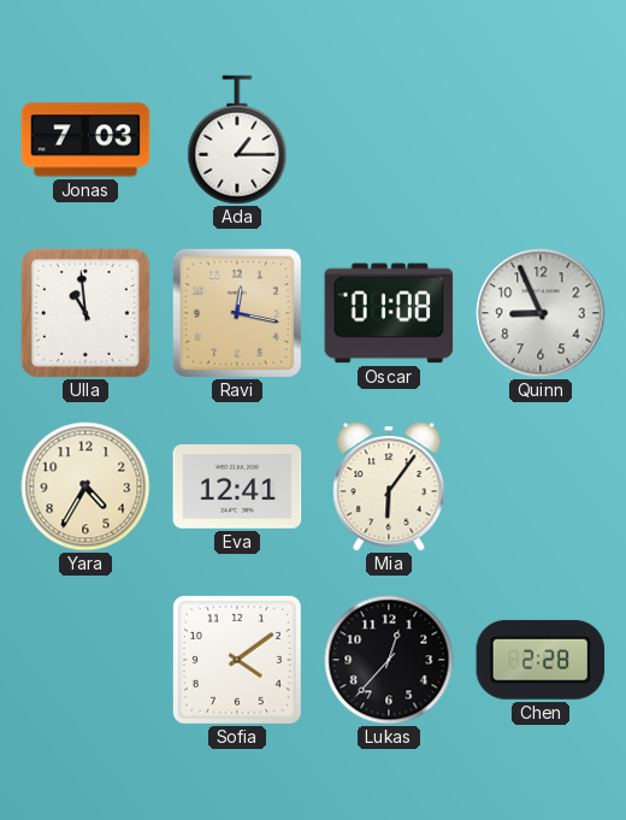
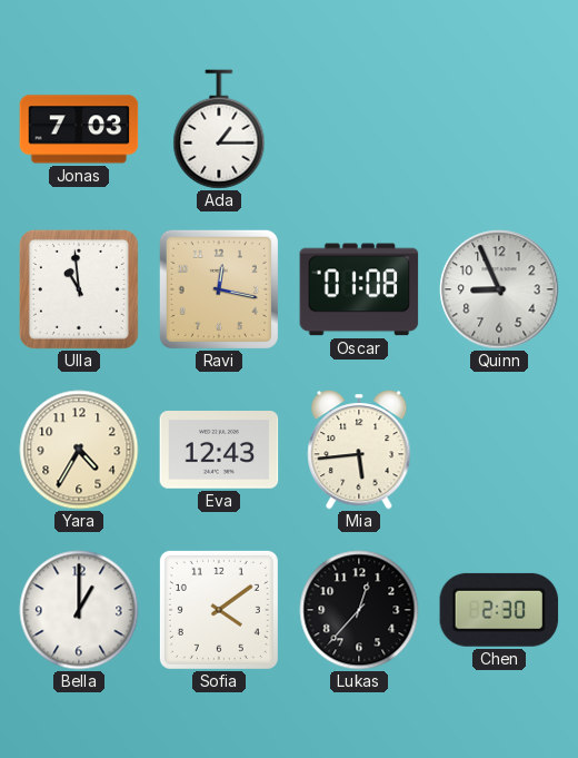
Eva: 12:41 -> 12:43
Mia: 6:06 -> 5:44
Bella: none -> 1:00
Chen: 2:28 -> 2:30
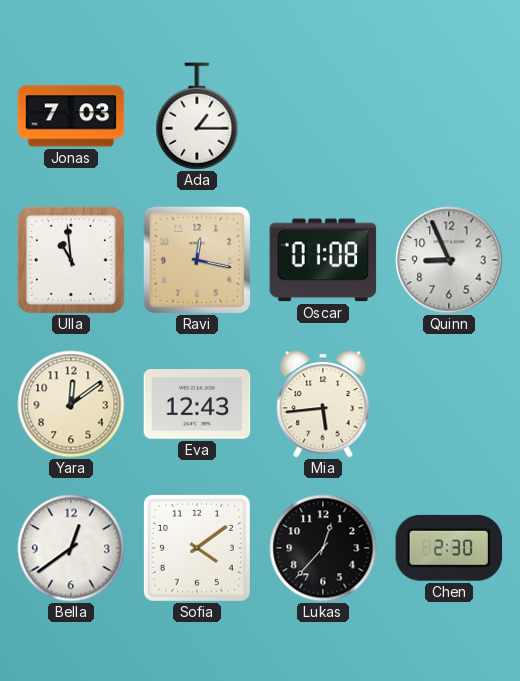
Yara: 4:35 -> 12:09
Bella: 1:00 -> 12:39
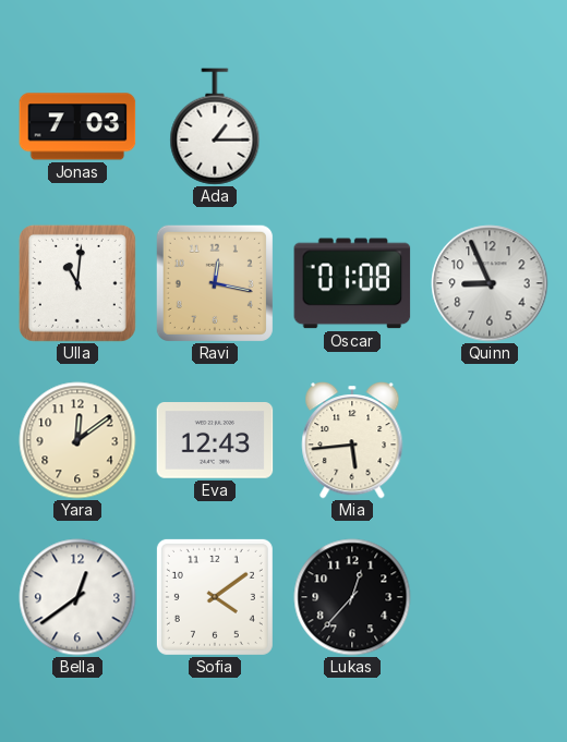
Ulla: 10:59 -> 11:01
Chen: 2:30 -> none
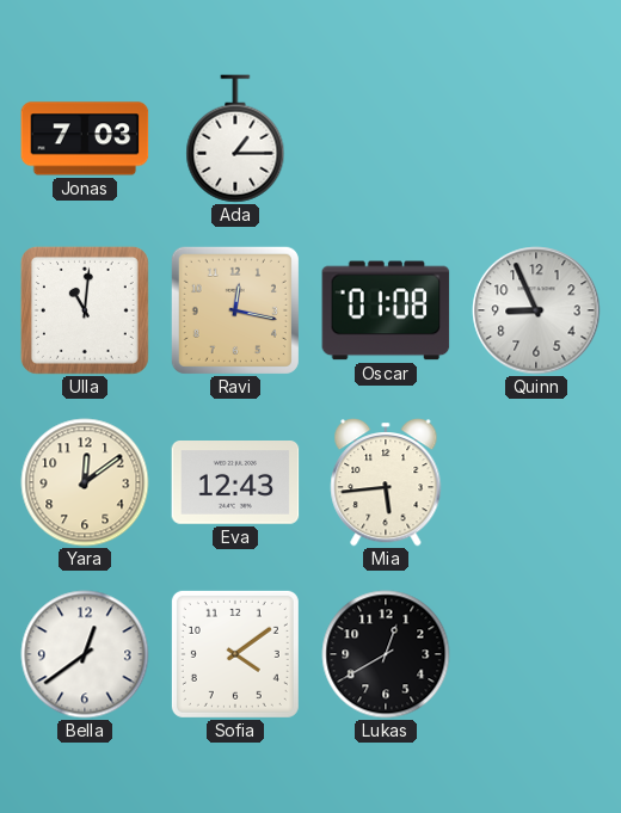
Lukas: 12:37 -> 12:40
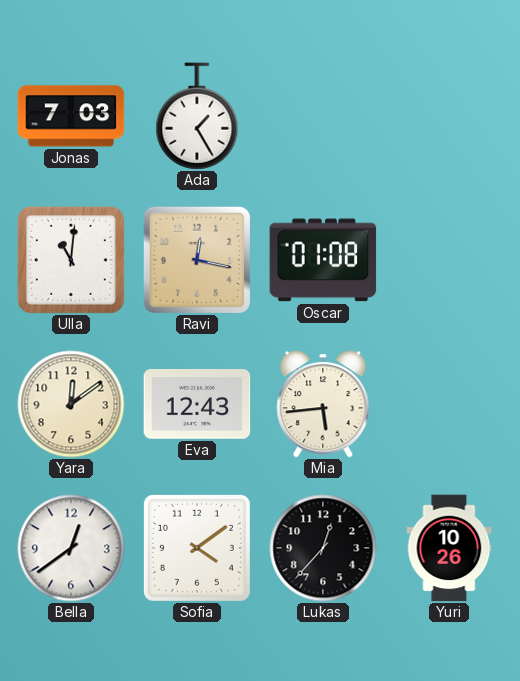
Ada: 1:15 -> 1:25
Quinn: 8:56 -> none
Lukas: 12:40 -> 12:37
Yuri: none -> 10:26
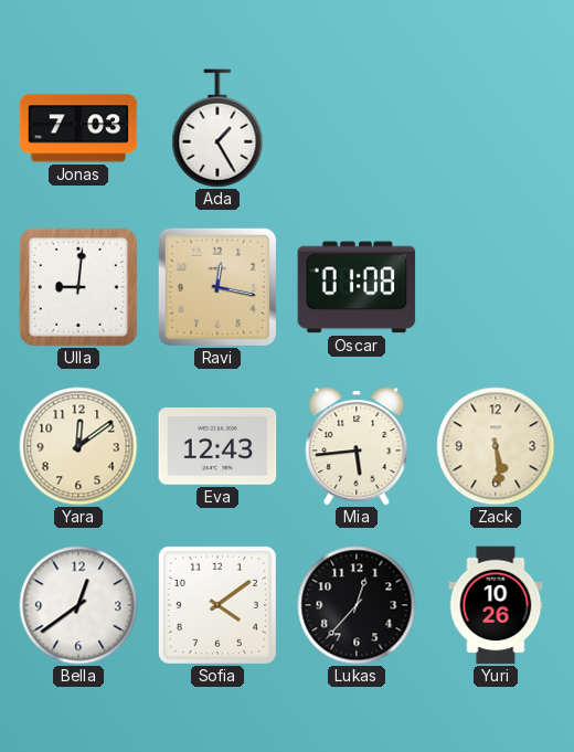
Ulla: 11:01 -> 9:01
Zack: none -> 5:29
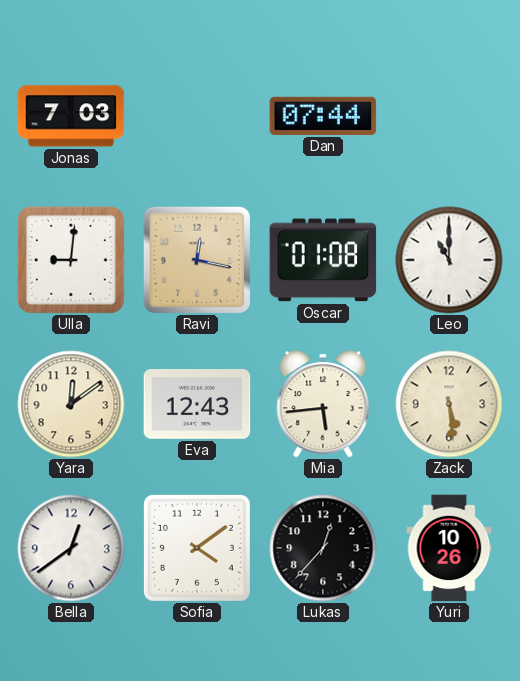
Ada: 1:25 -> none
Dan: none -> 07:44
Leo: none -> 11:00
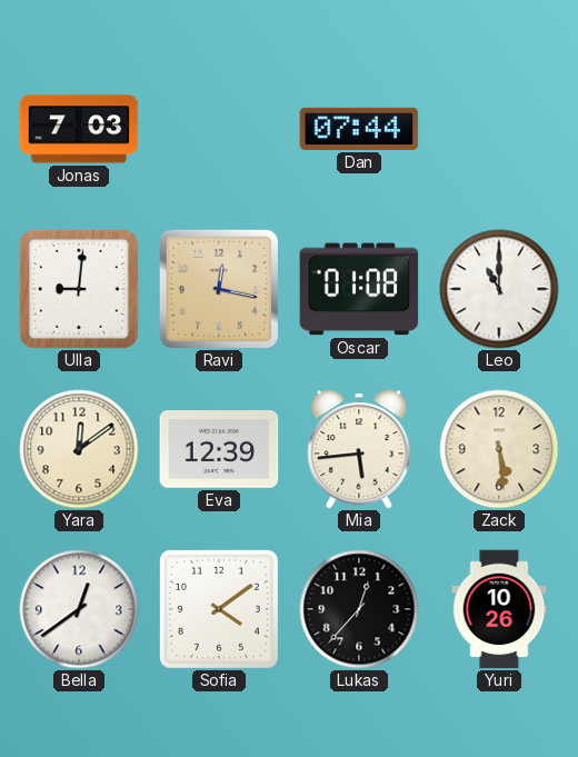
Eva: 12:43 -> 12:39
